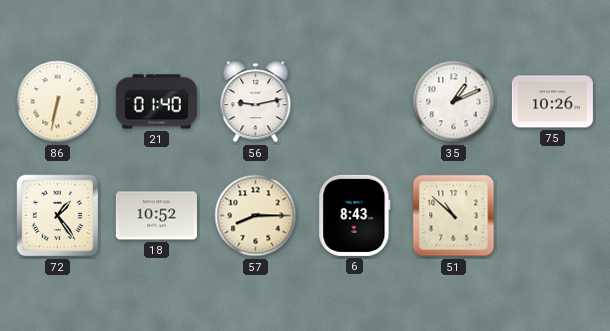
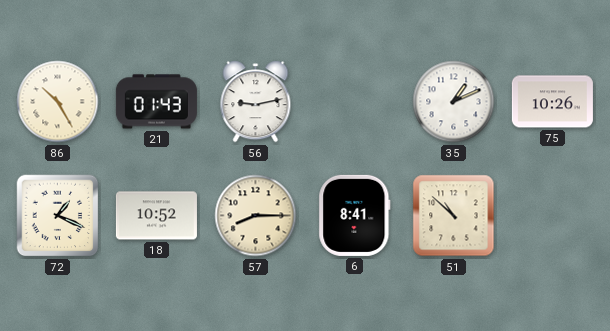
86: 6:32 -> 10:25
21: 01:40 -> 01:43
72: 1:24 -> 1:19
6: 8:43 -> 8:41
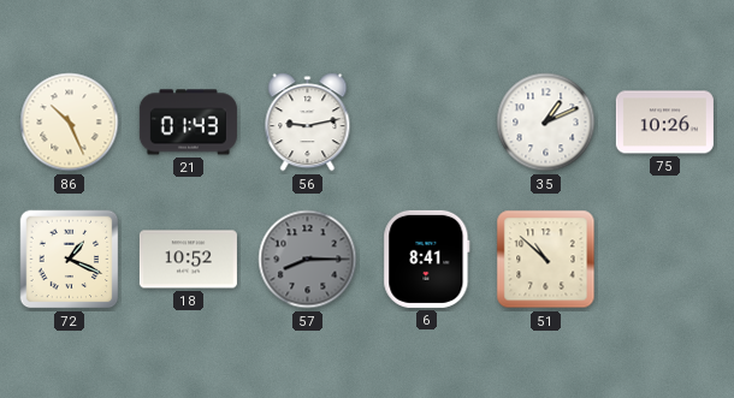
86: 10:25 -> 10:26
57 dial: cream -> grey
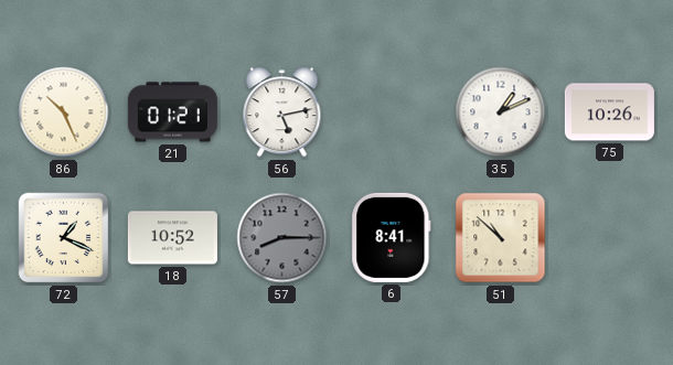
21: 01:43 -> 01:21
56: 9:13 -> 5:13
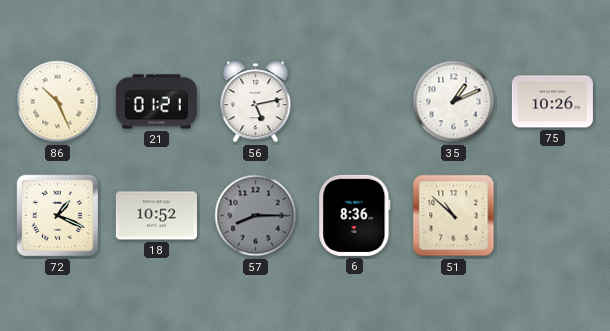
6: 8:41 -> 8:36
